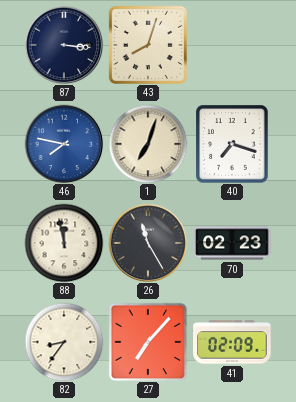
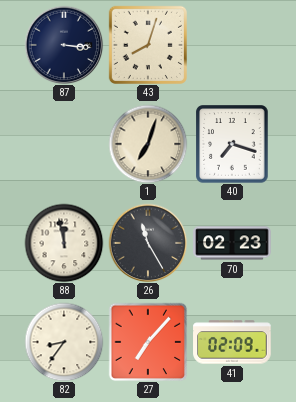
46: 7:47 -> none
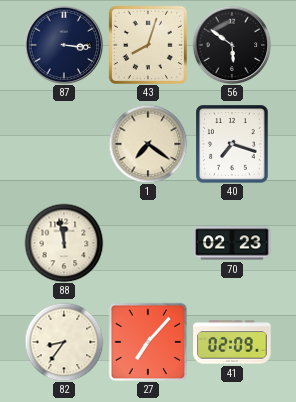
56: none -> 5:51
1: 7:03 -> 7:21
26: 11:25 -> none
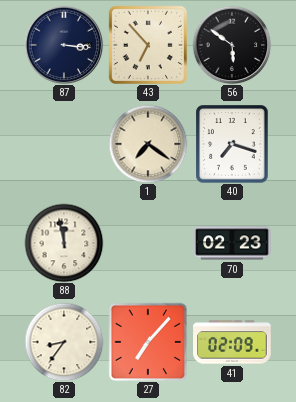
43: 8:03 -> 6:53
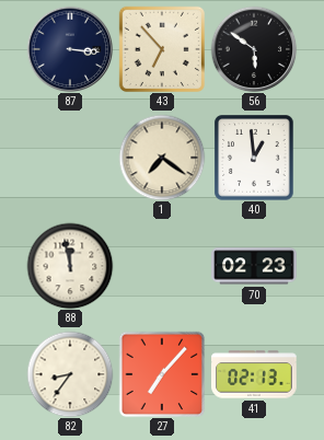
40: 7:18 -> 12:59
41: 02:09 -> 02:13
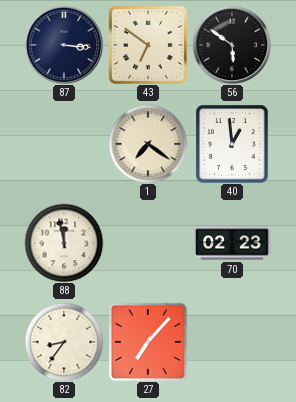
43: 6:53 -> 6:51
41: 02:13 -> none
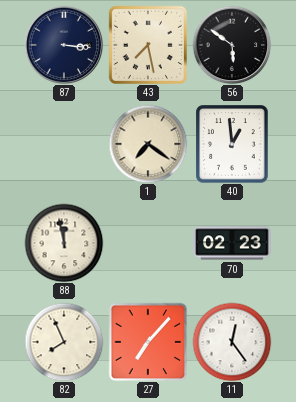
43: 6:51 -> 7:28
82: 8:36 -> 7:56
11: none -> 12:24
